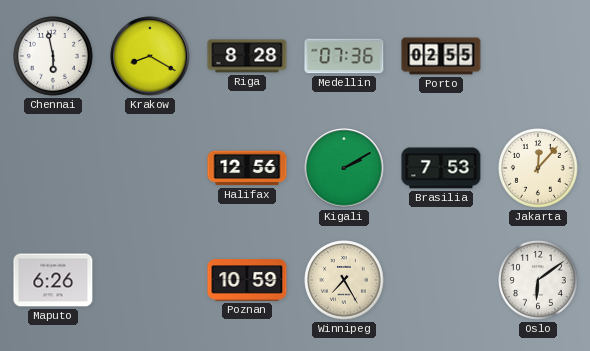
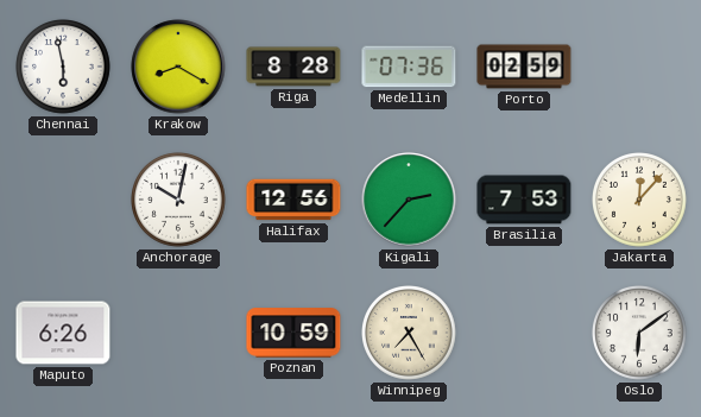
Porto: 02:55 -> 02:59
Anchorage: none -> 10:02
Kigali: 2:10 -> 2:37
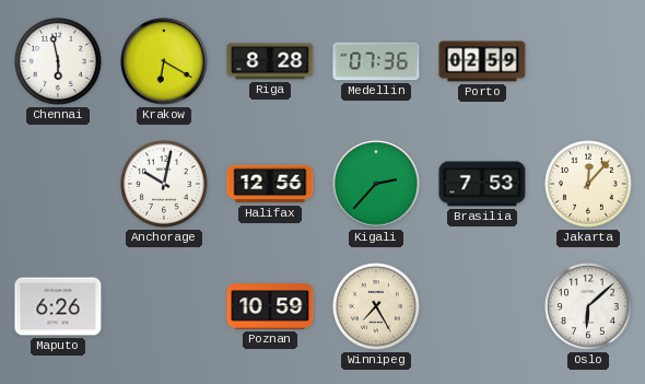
Krakow: 8:20 -> 6:20
Oslo: 6:09 -> 6:08
